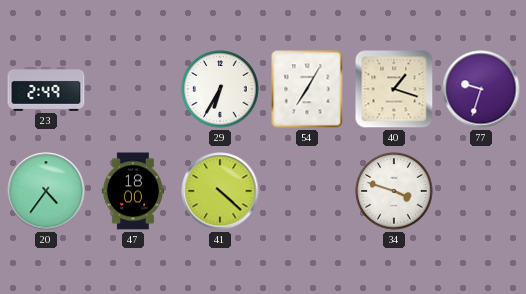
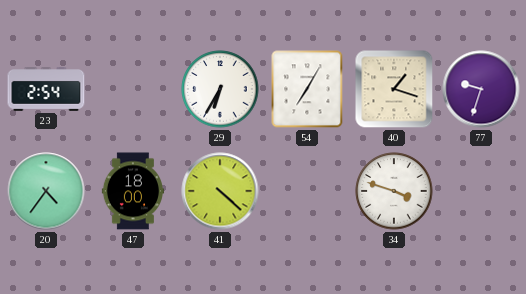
23: 2:49 -> 2:54
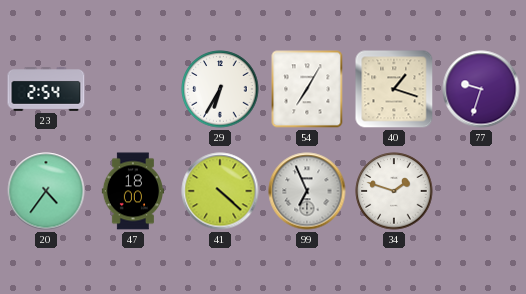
99: none -> 6:56
34: 3:48 -> 1:48
